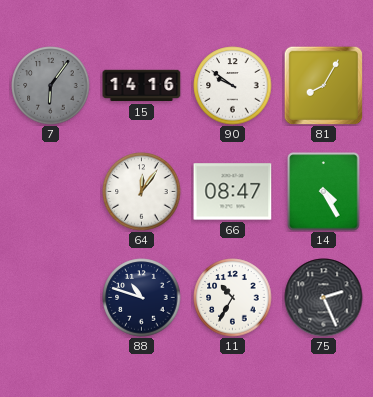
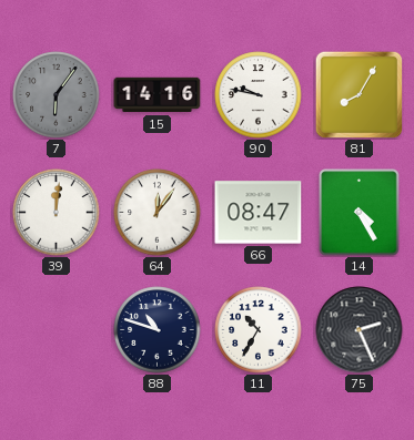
90: 9:51 -> 9:47
39: none -> 12:01
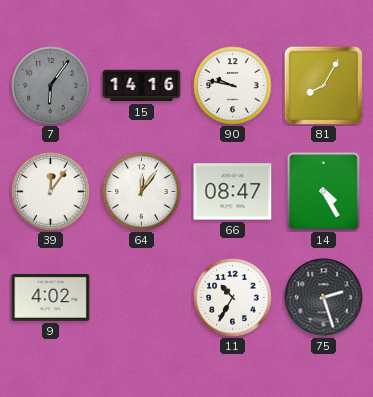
39: 12:01 -> 12:06
9: none -> 4:02
88: 10:48 -> none
75: 2:26 -> 2:27
